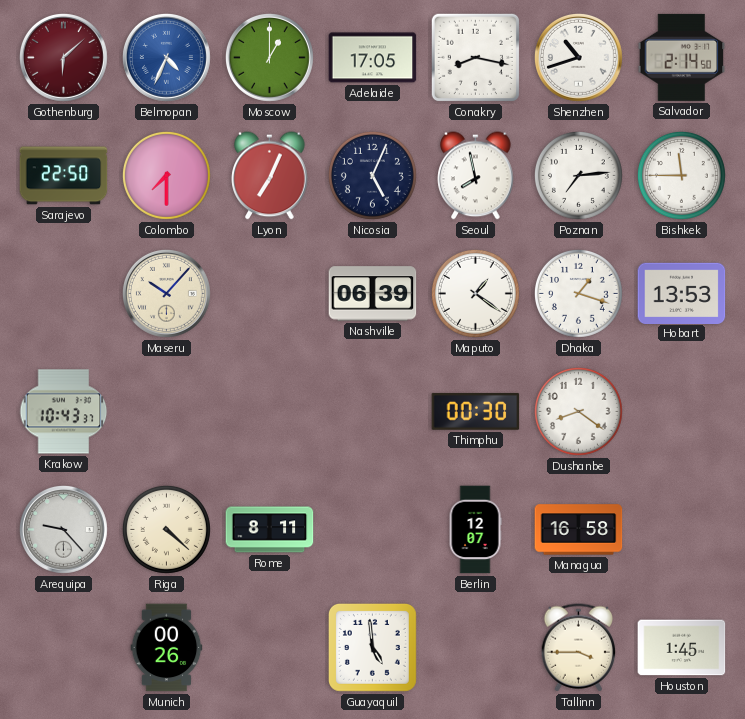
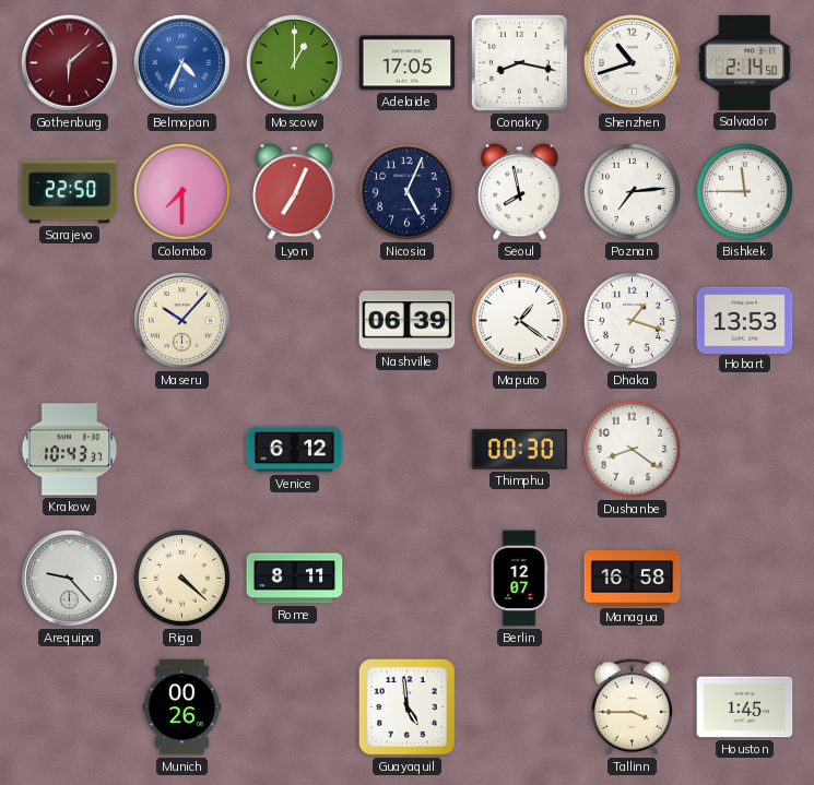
Venice: none -> 6:12
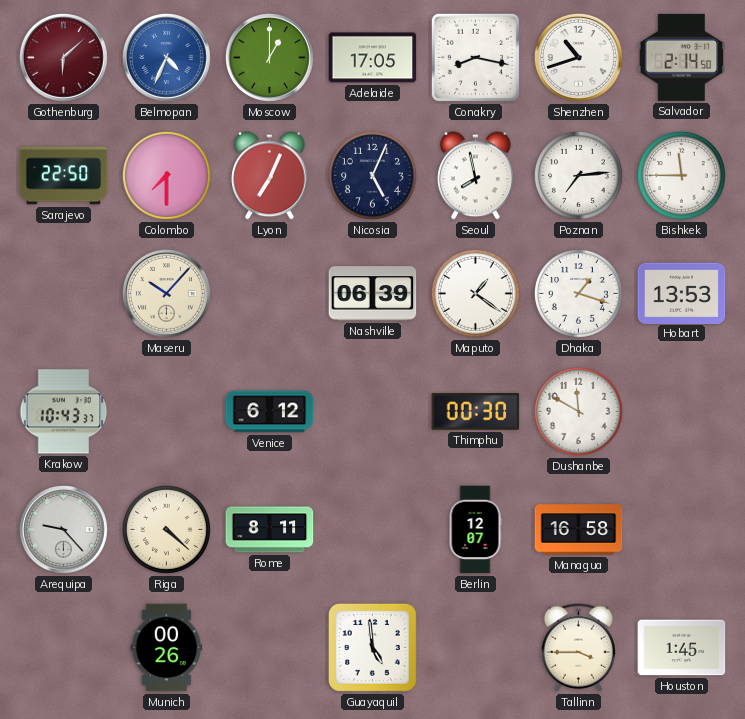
Dushanbe: 8:21 -> 11:50
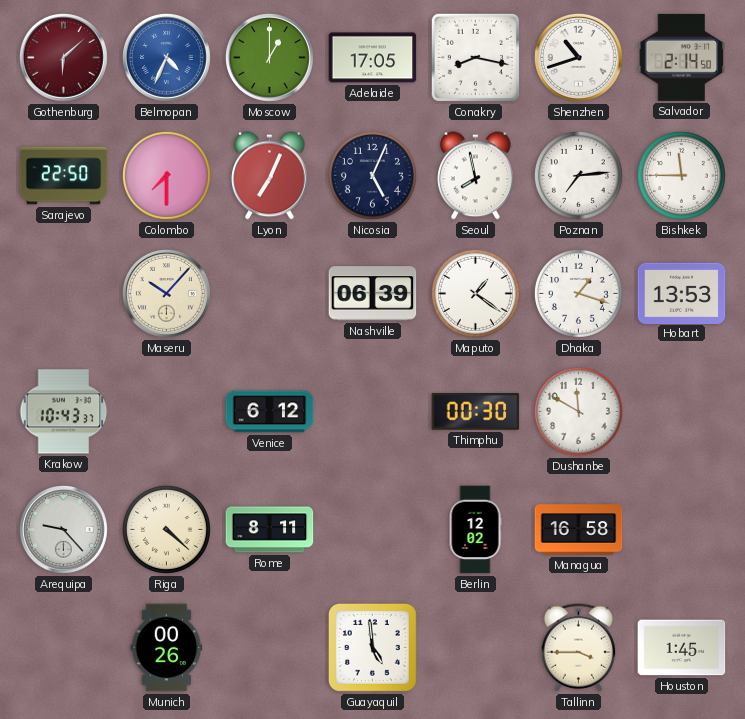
Berlin: 12:07 -> 12:02
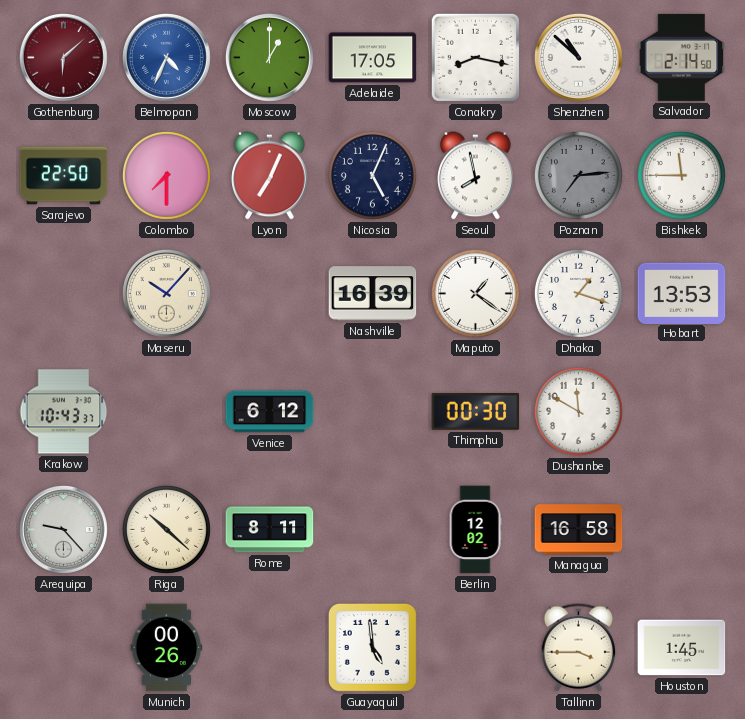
Shenzhen: 10:42 -> 10:52
Poznan dial: white -> grey
Nashville: 06:39 -> 16:39
Riga: 4:22 -> 10:22
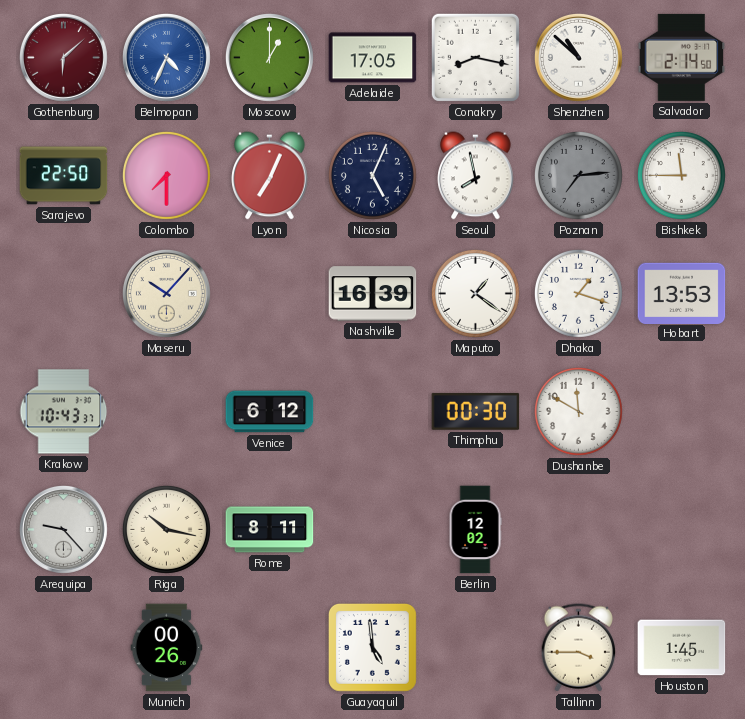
Riga: 10:22 -> 10:17
Managua: 16:58 -> none
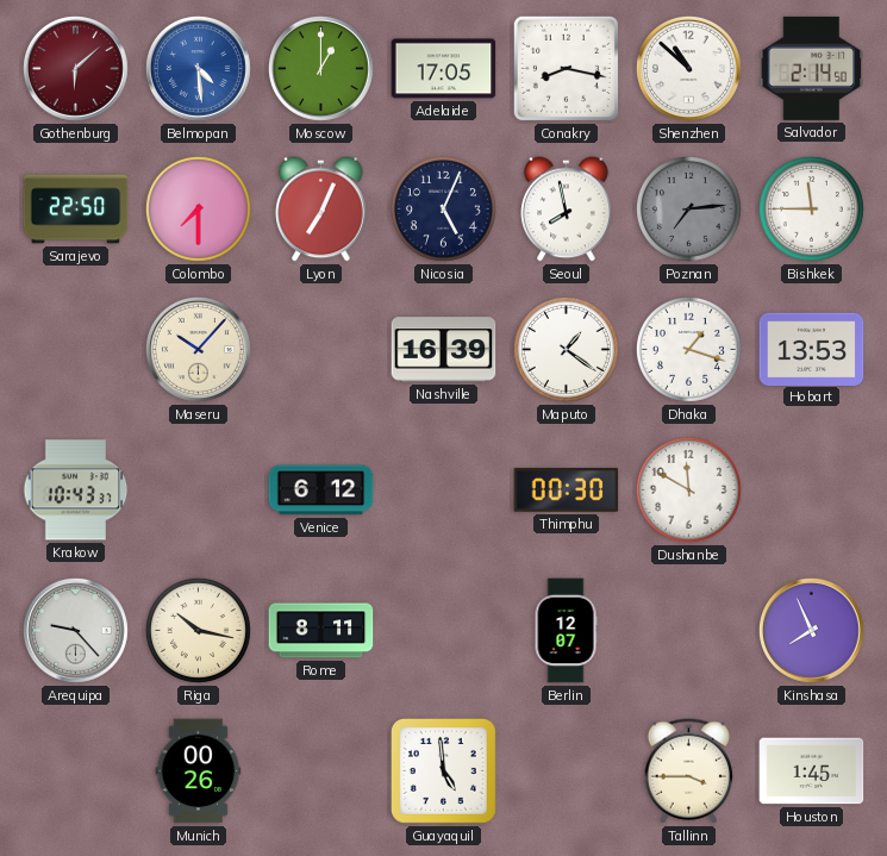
Belmopan: 4:34 -> 4:29
Berlin: 12:02 -> 12:07
Kinshasa: none -> 7:56
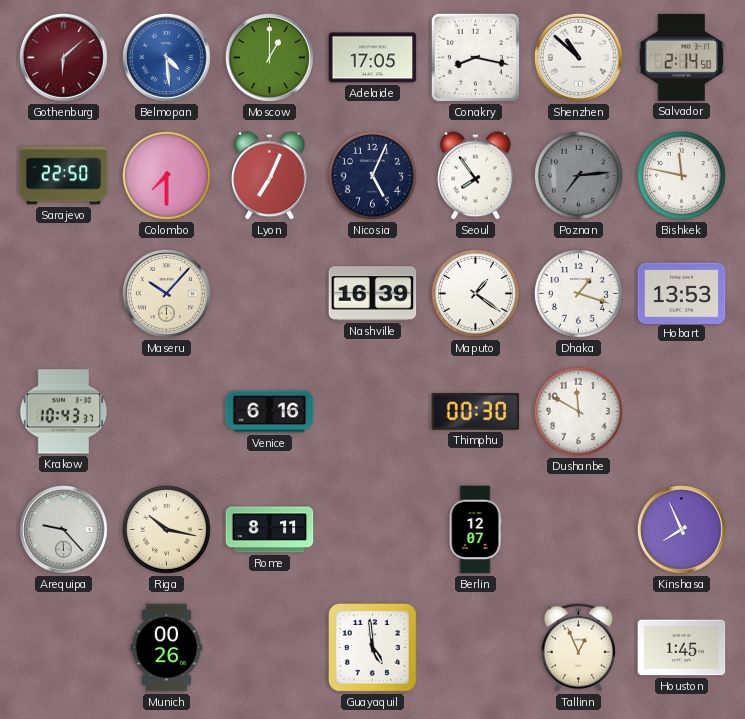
Seoul: 7:58 -> 7:54
Bishkek: 11:45 -> 11:47
Venice: 6:12 -> 6:16
Tallinn: 3:45 -> 12:56
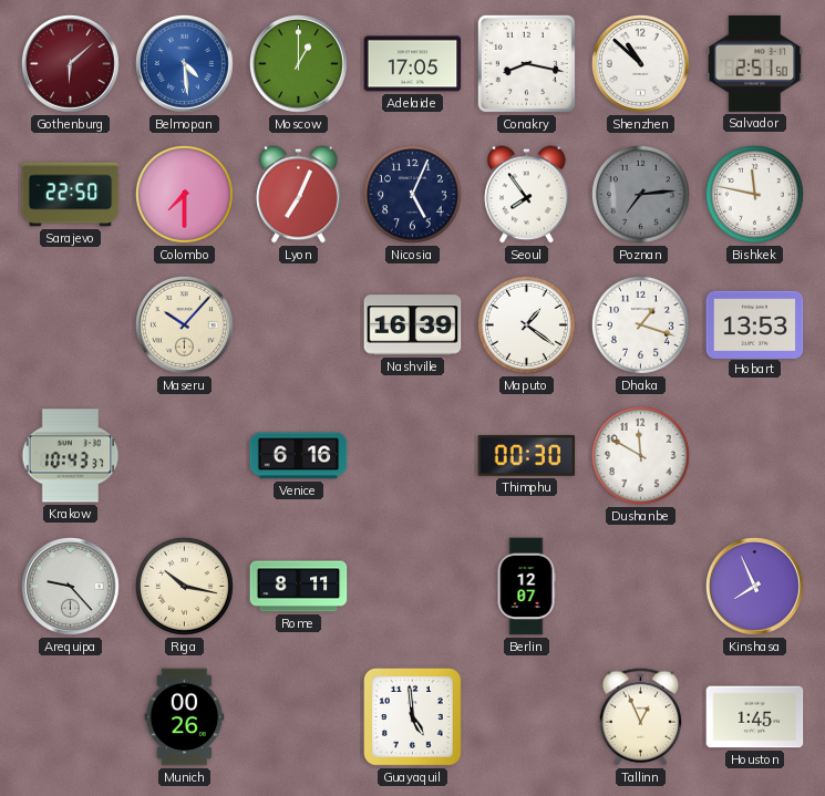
Salvador: 2:14 -> 2:51
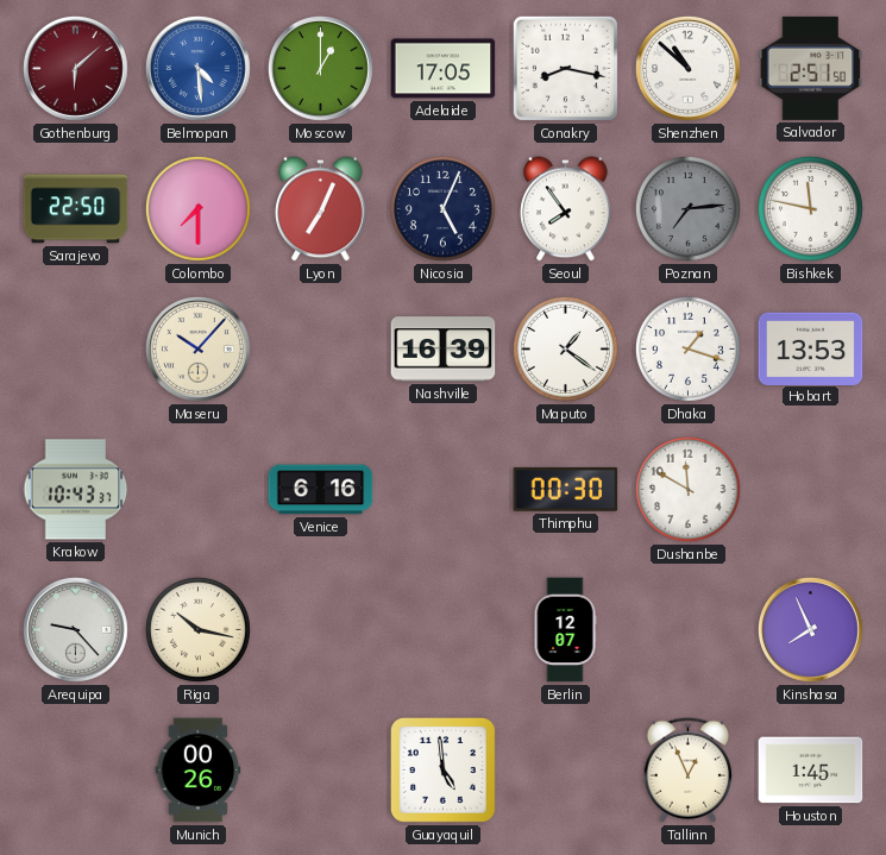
Rome: 8:11 -> none
